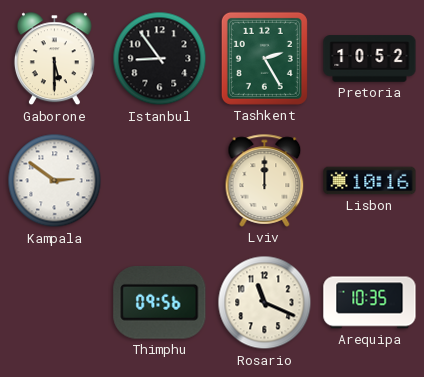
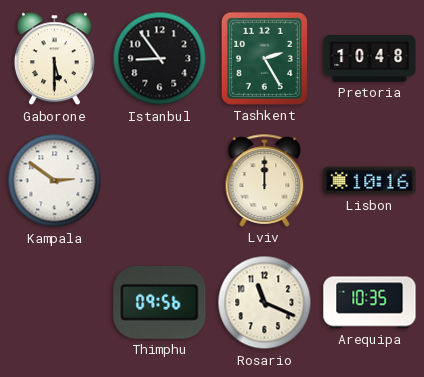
Pretoria: 10:52 -> 10:48
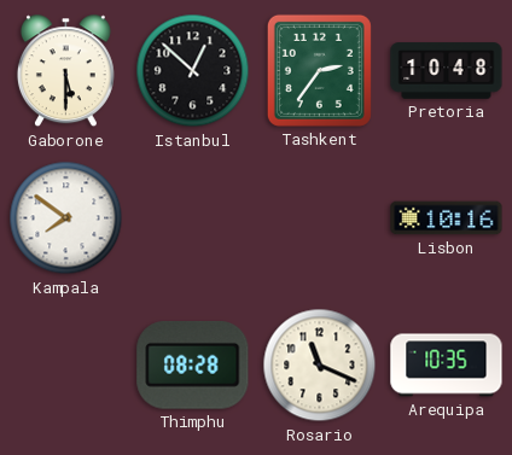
Istanbul: 8:54 -> 12:52
Tashkent: 2:25 -> 2:36
Kampala: 2:51 -> 7:51
Lviv: 12:00 -> none
Thimphu: 09:56 -> 08:28
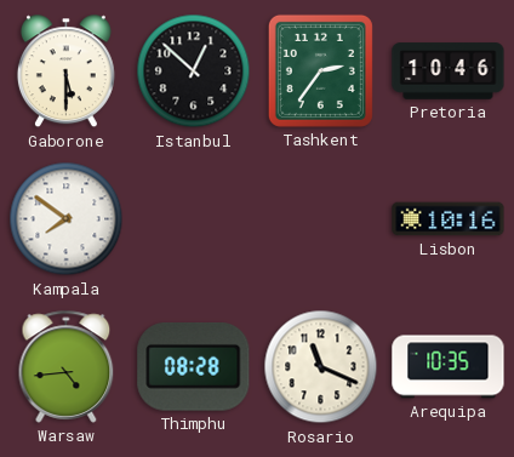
Pretoria: 10:48 -> 10:46
Warsaw: none -> 4:44
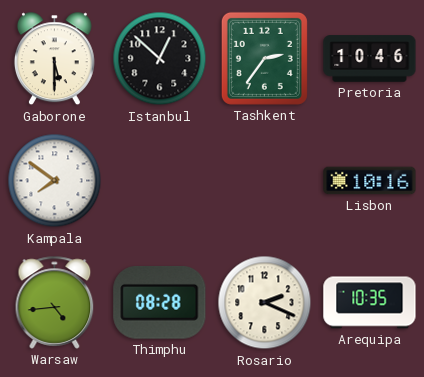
Rosario: 11:19 -> 2:19
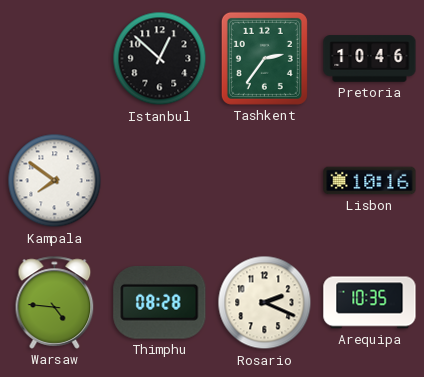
Gaborone: 5:30 -> none
Warsaw: 4:44 -> 4:46
